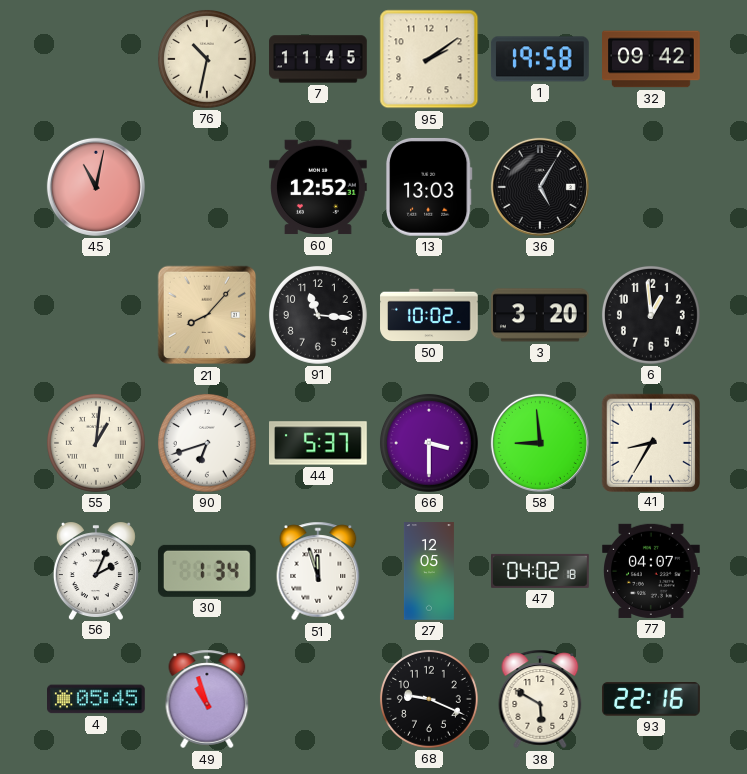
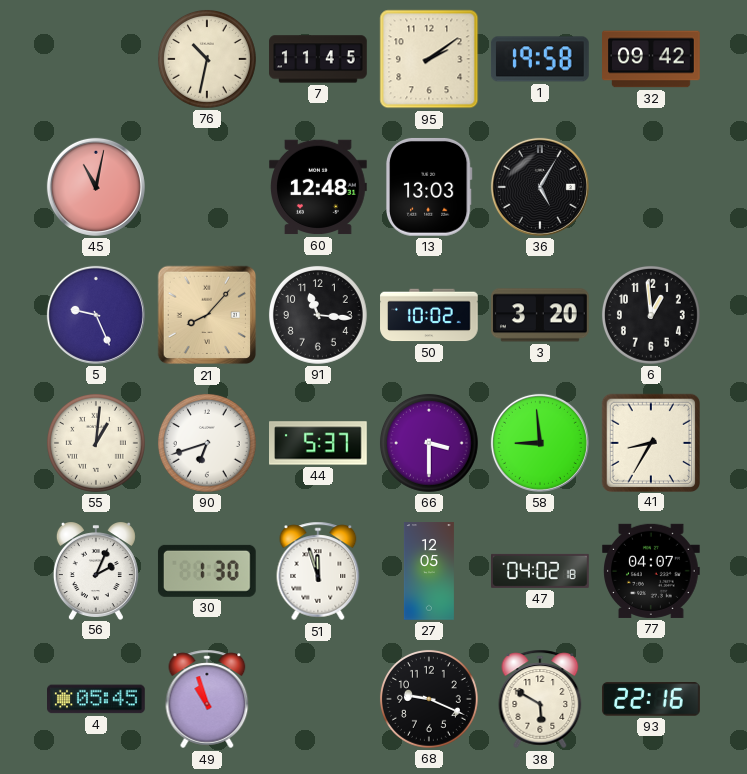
60: 12:52 -> 12:48
5: none -> 9:26
30: 1:34 -> 1:30
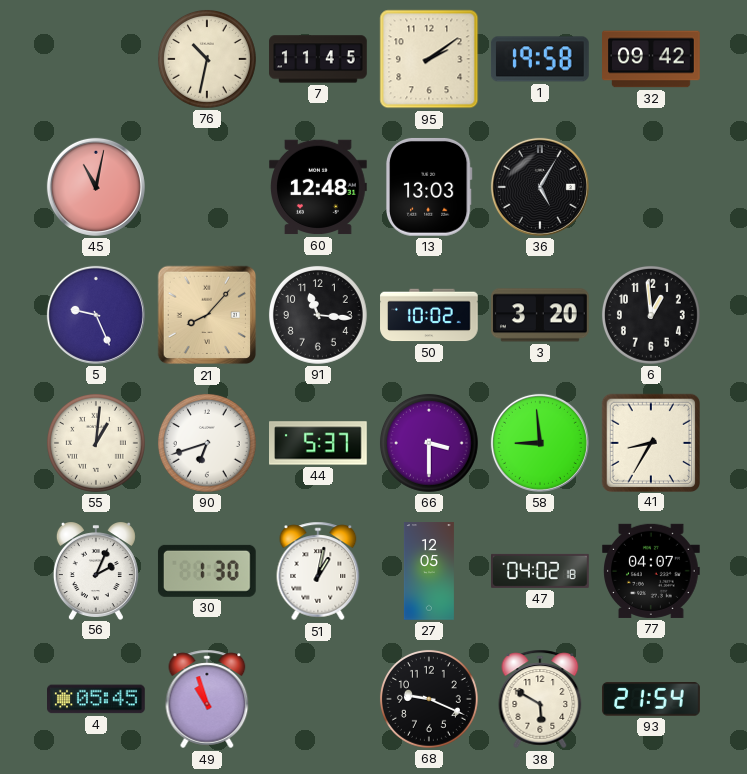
51: 11:57 -> 1:02
93: 22:16 -> 21:54
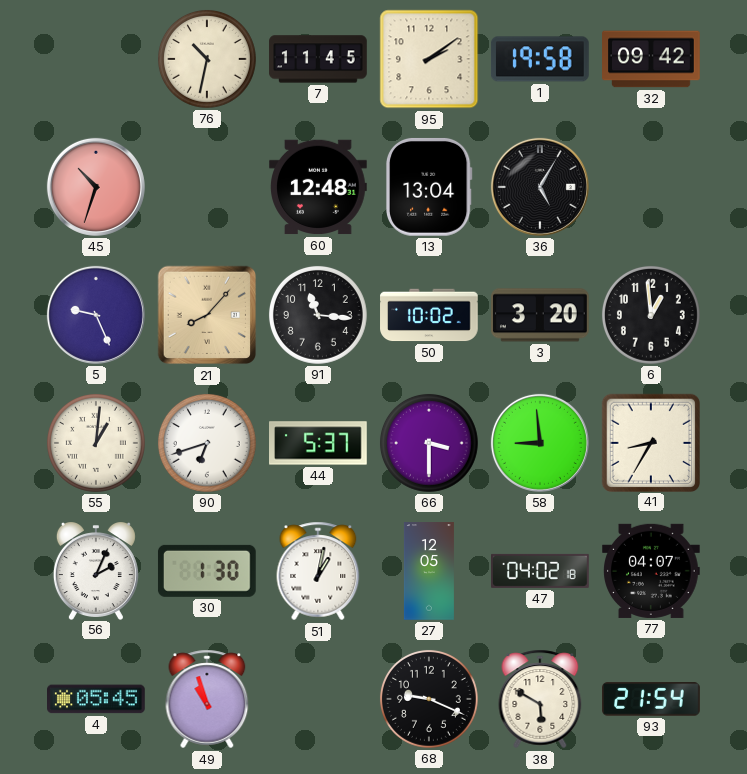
45: 11:02 -> 10:33
13: 13:03 -> 13:04
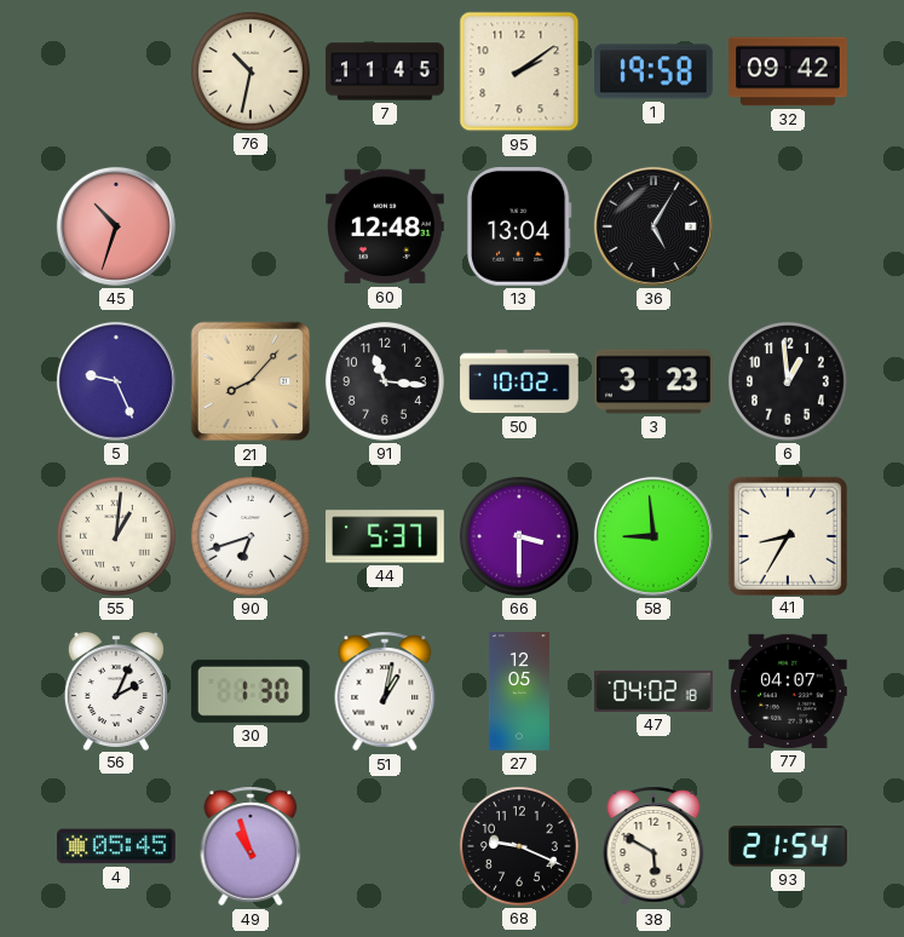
3: 3:20 -> 3:23
